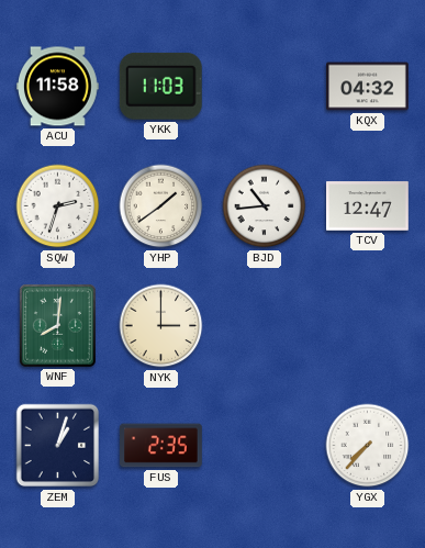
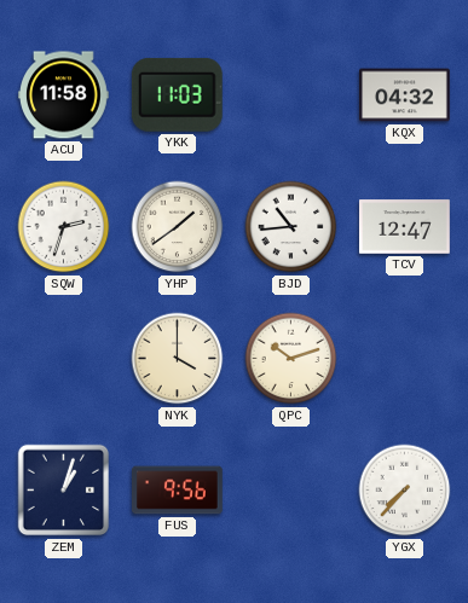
WNF: 8:01 -> none
NYK: 3:00 -> 4:00
QPC: none -> 10:12
FUS: 2:35 -> 9:56
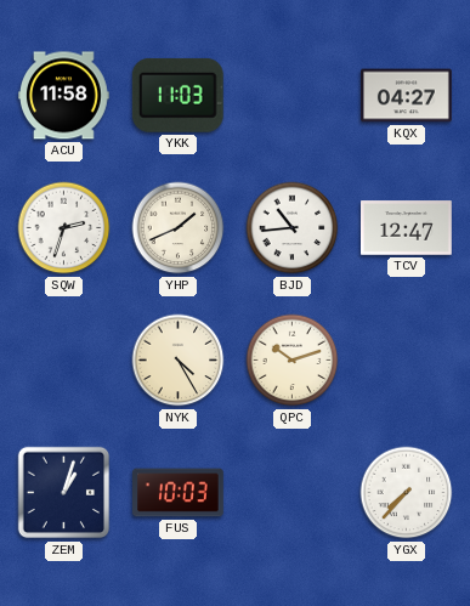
KQX: 04:32 -> 04:27
YHP: 1:39 -> 1:41
NYK: 4:00 -> 4:25
FUS: 9:56 -> 10:03
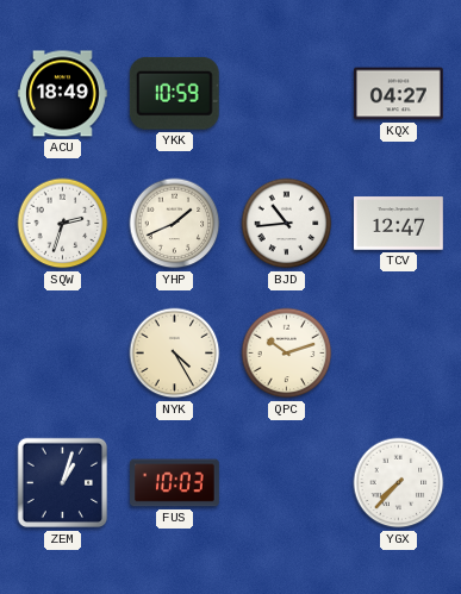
ACU: 11:58 -> 18:49
YKK: 11:03 -> 10:59
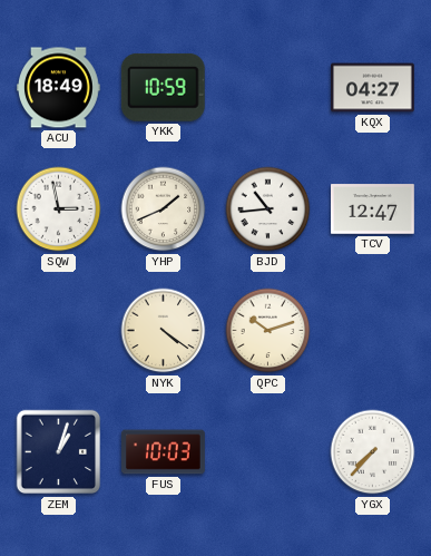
SQW: 2:33 -> 2:58
NYK: 4:25 -> 4:21
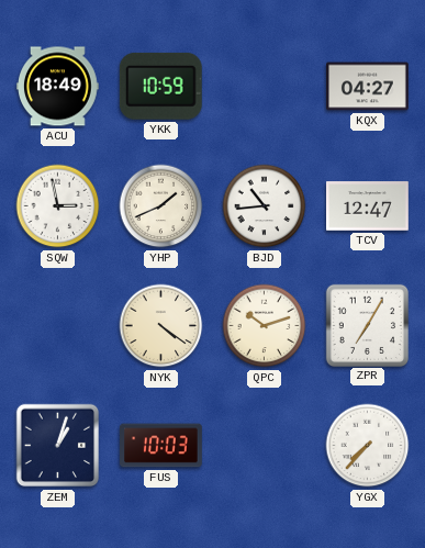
ZPR: none -> 7:05
